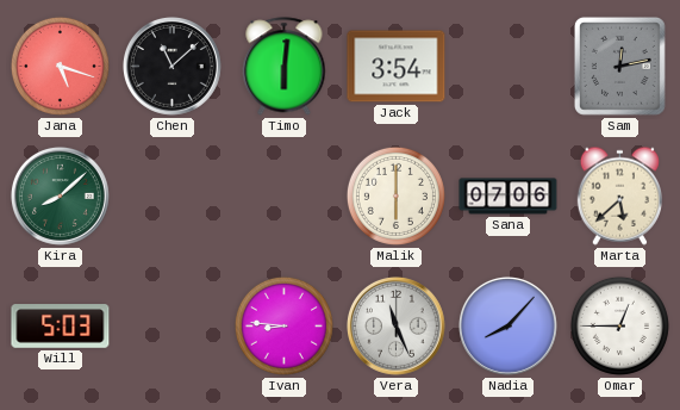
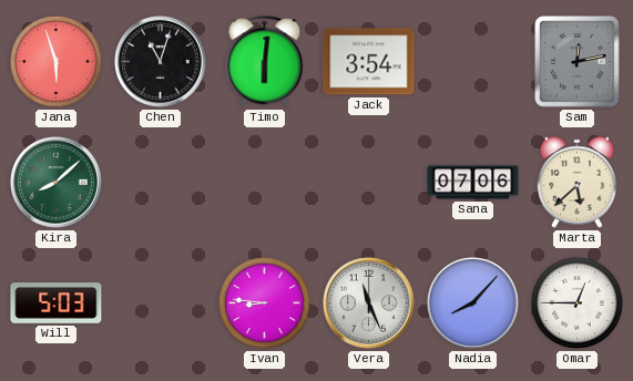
Jana: 5:18 -> 5:57
Chen: 11:08 -> 11:03
Malik: 6:00 -> none
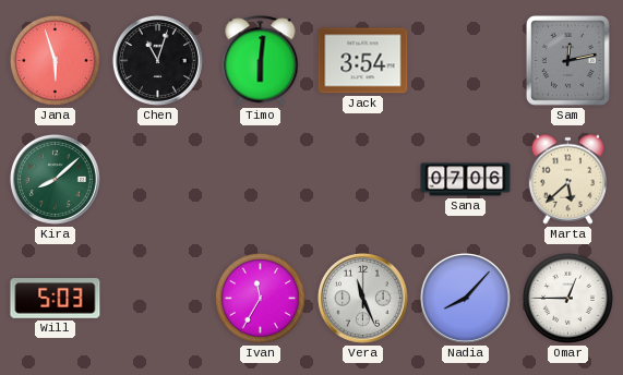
Ivan: 8:46 -> 11:35
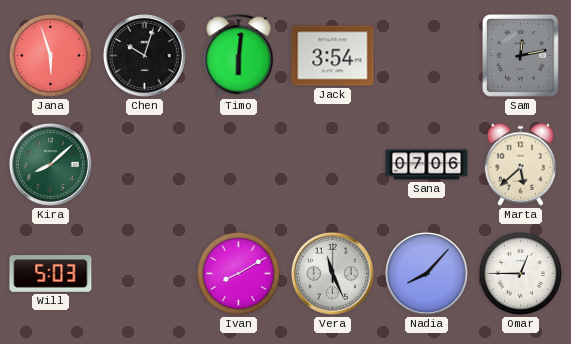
Chen: 11:03 -> 10:03
Ivan: 11:35 -> 8:10
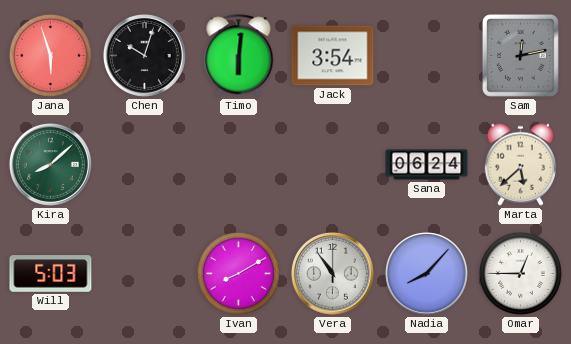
Sana: 07:06 -> 06:24
Vera: 11:26 -> 10:54
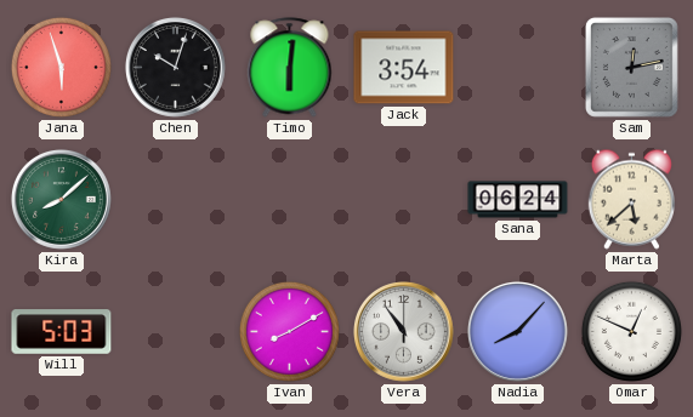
Omar: 12:45 -> 12:49
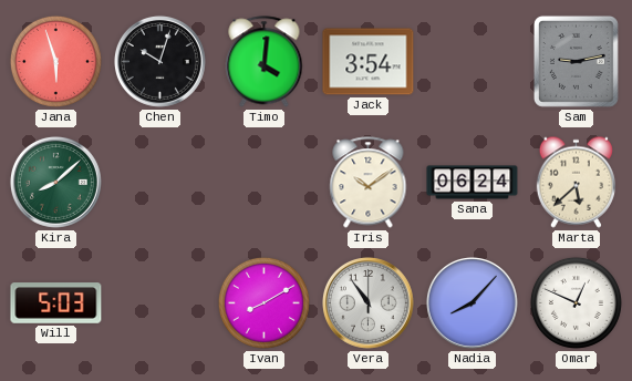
Timo: 6:01 -> 4:01
Sam: 12:13 -> 9:13
Iris: none -> 10:09
